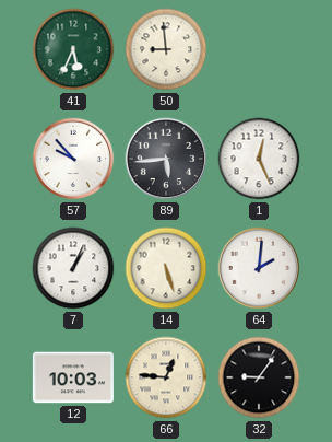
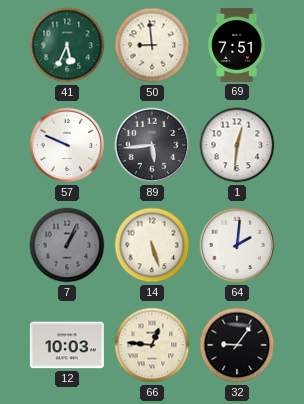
69: none -> 7:51
57: 9:53 -> 9:49
1: 12:26 -> 12:31
7 dial: white -> grey
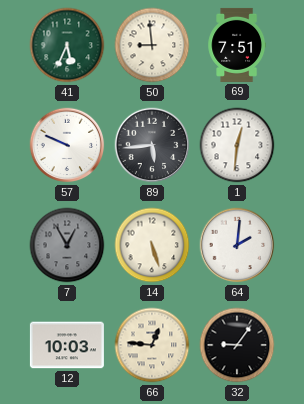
7: 1:04 -> 12:55
